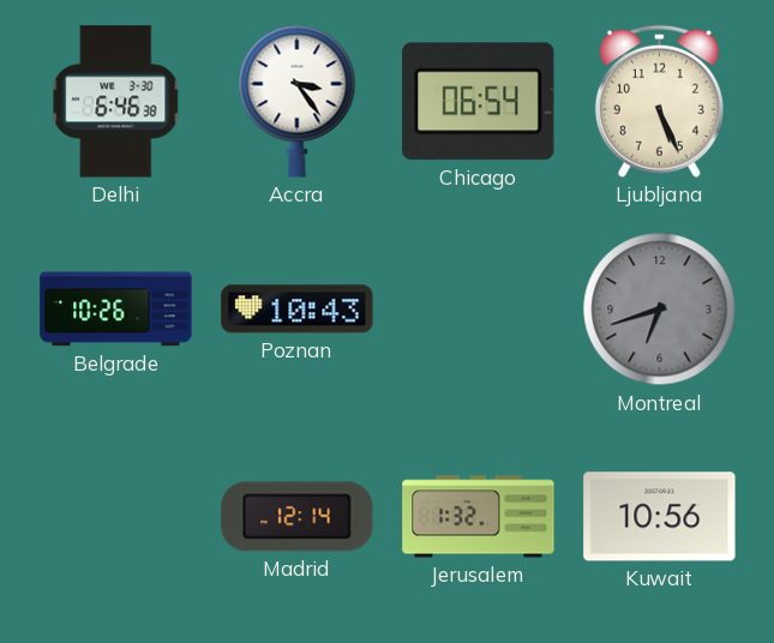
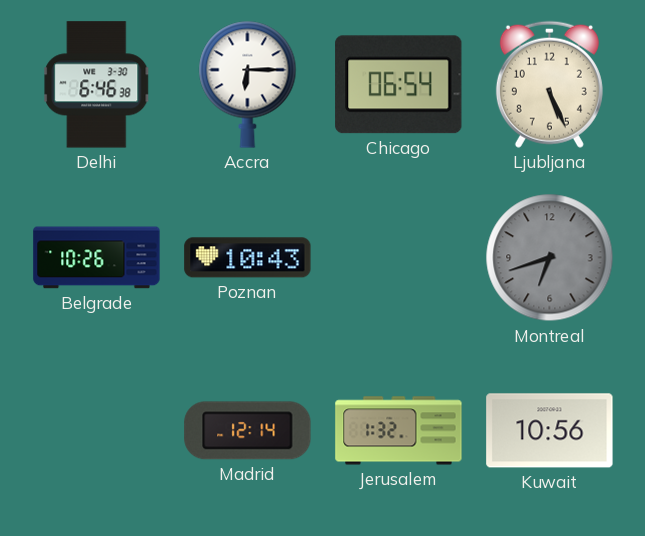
Accra: 3:24 -> 6:15
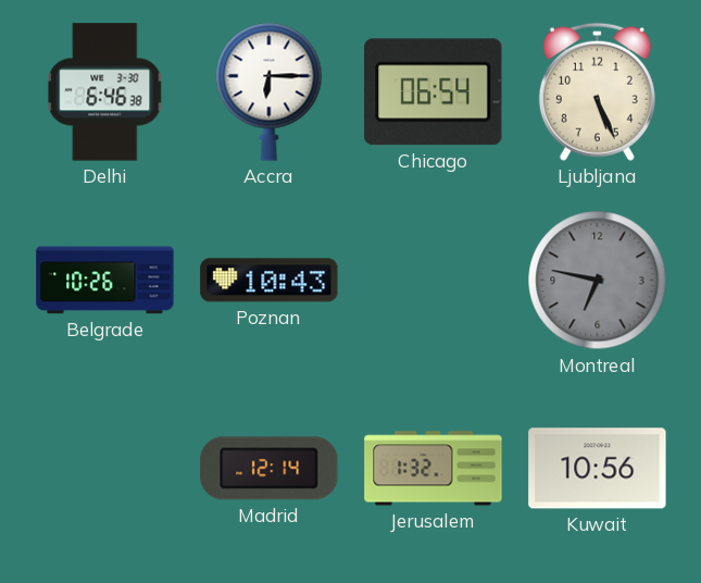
Montreal: 6:42 -> 6:47
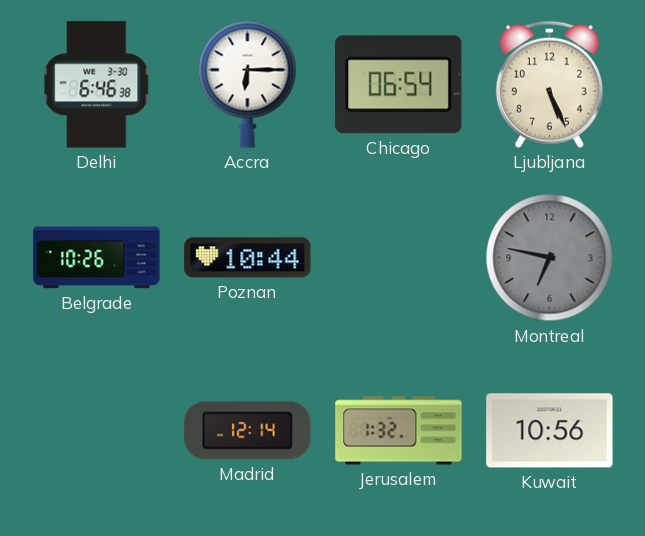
Poznan: 10:43 -> 10:44
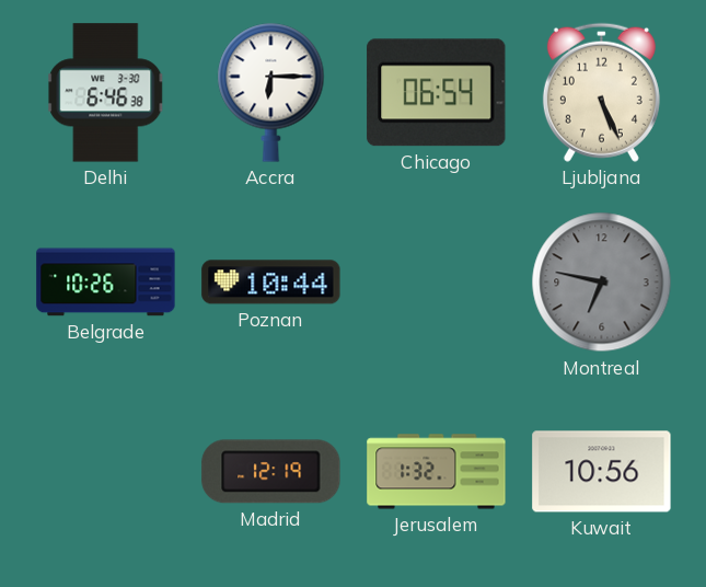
Madrid: 12:14 -> 12:19
